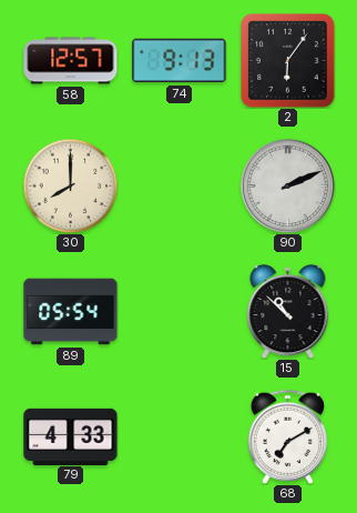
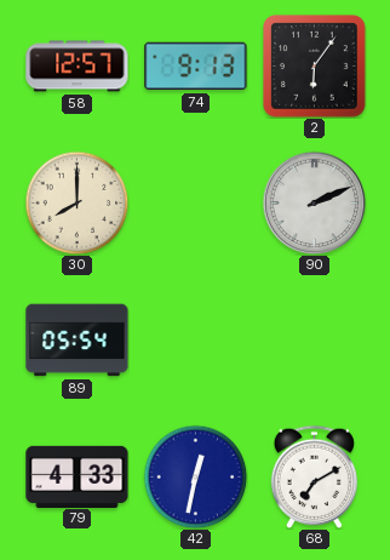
15: 10:52 -> none
42: none -> 12:32
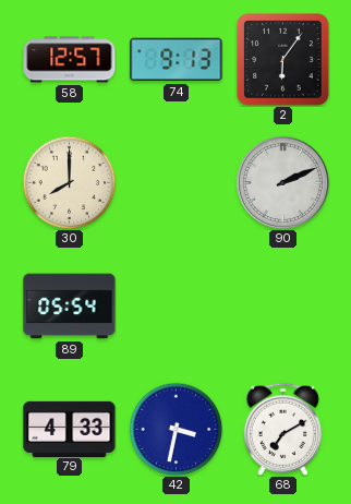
42: 12:32 -> 3:32
